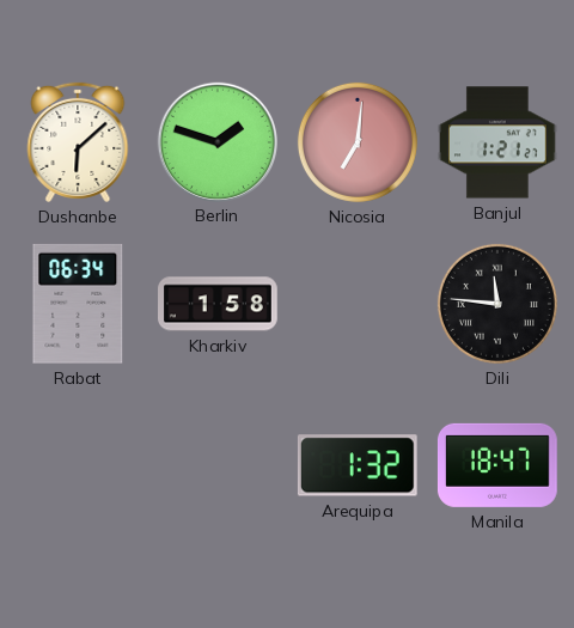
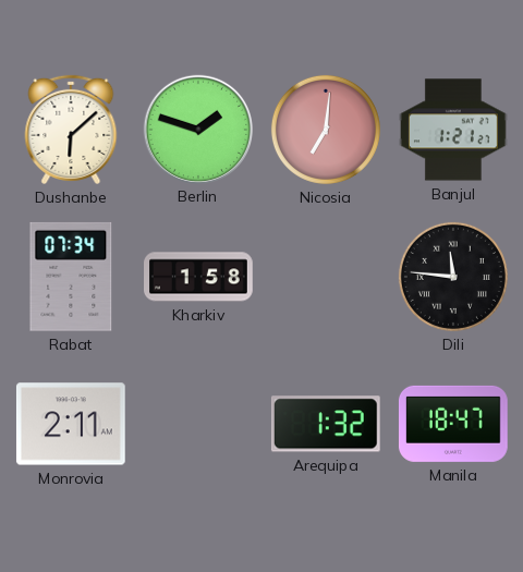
Rabat: 06:34 -> 07:34
Monrovia: none -> 2:11
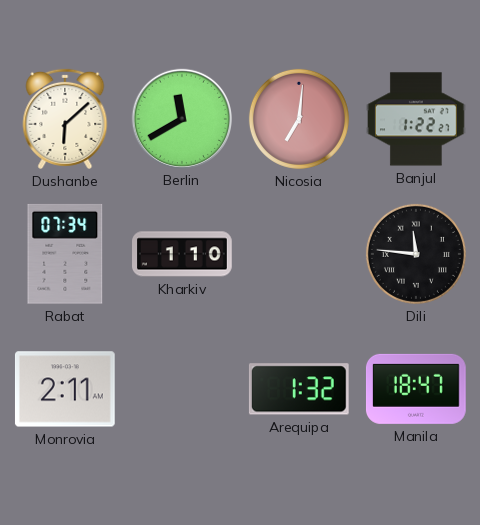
Berlin: 1:48 -> 11:40
Banjul: 1:21 -> 1:22
Kharkiv: 1:58 -> 1:10
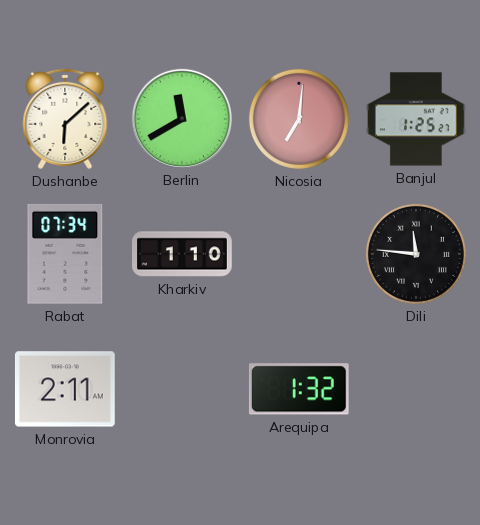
Banjul: 1:22 -> 1:25
Manila: 18:47 -> none
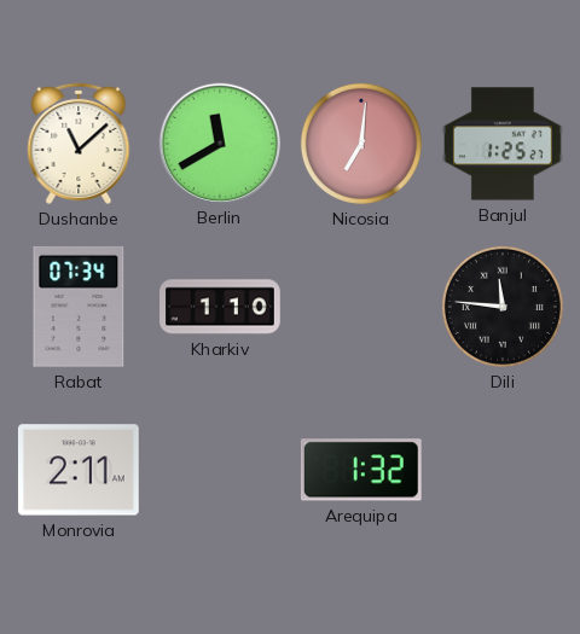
Dushanbe: 6:08 -> 11:08
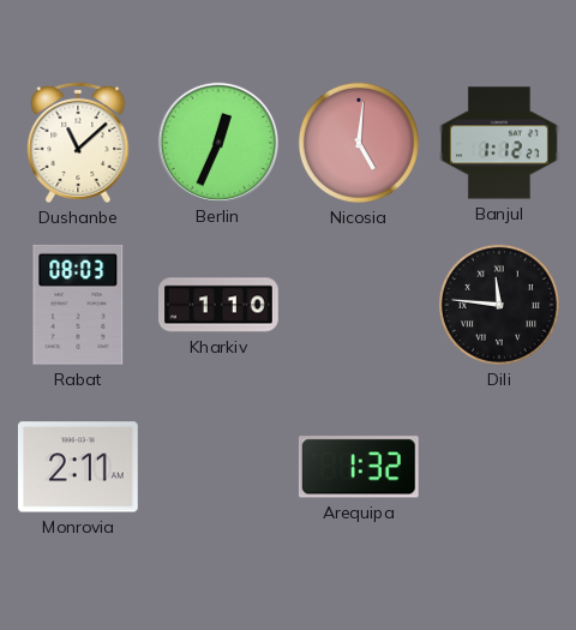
Berlin: 11:40 -> 12:34
Nicosia: 7:01 -> 5:01
Banjul: 1:25 -> 1:12
Rabat: 07:34 -> 08:03
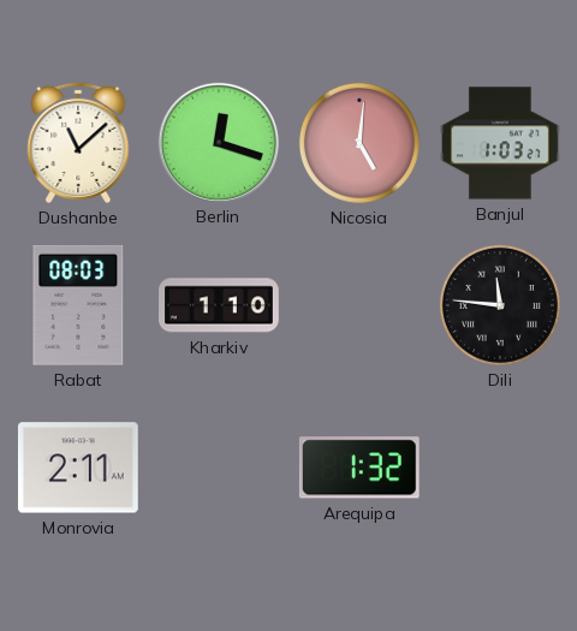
Berlin: 12:34 -> 12:18
Banjul: 1:12 -> 1:03
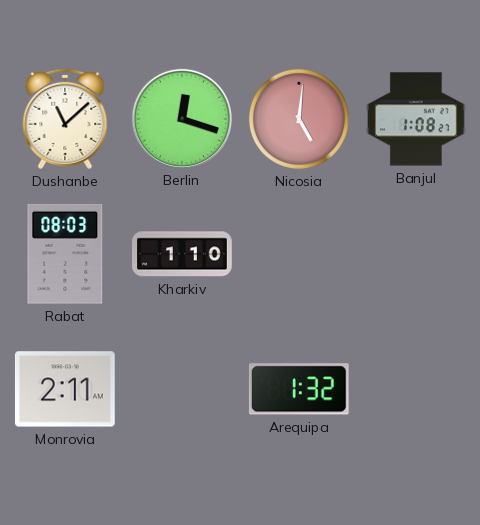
Banjul: 1:03 -> 1:08
Dili: 11:46 -> none
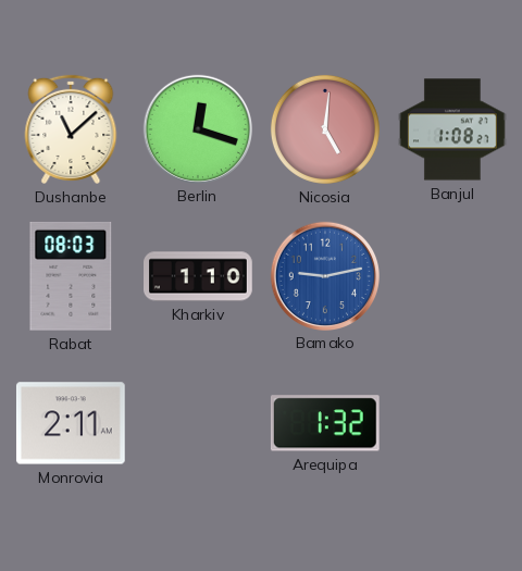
Bamako: none -> 9:13
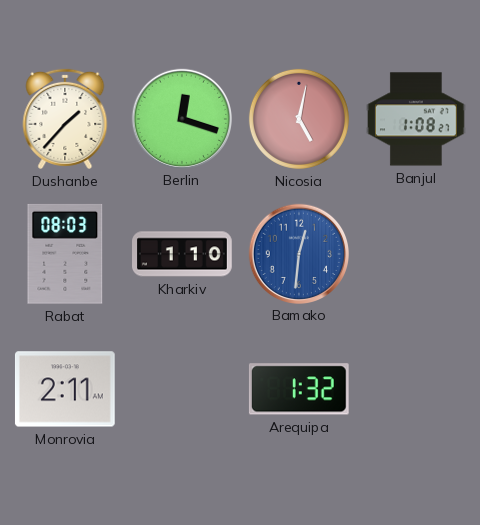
Dushanbe: 11:08 -> 1:37
Nicosia: 5:01 -> 5:02
Bamako: 9:13 -> 12:31
